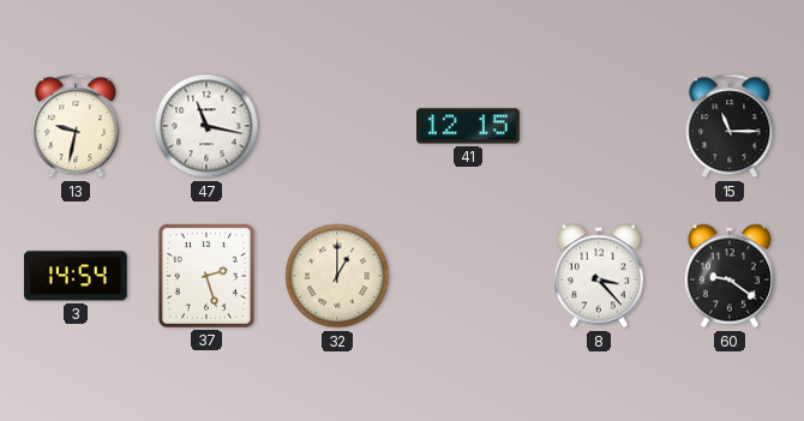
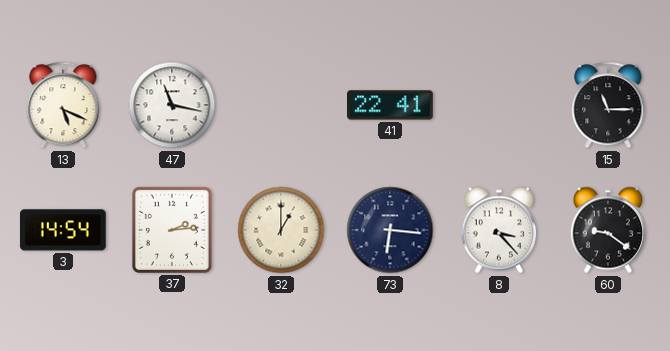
13: 9:32 -> 5:19
41: 12:15 -> 22:41
37: 2:27 -> 2:14
73: none -> 6:16
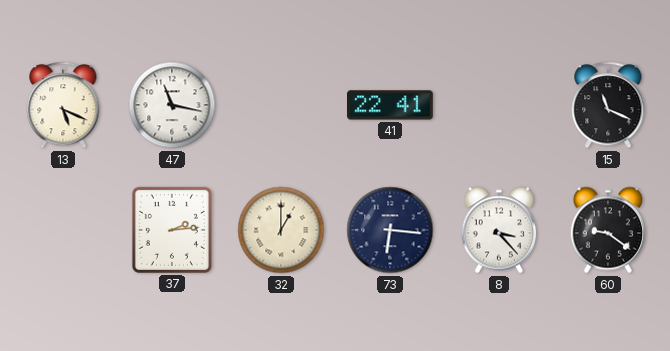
15: 11:15 -> 11:19
3: 14:54 -> none
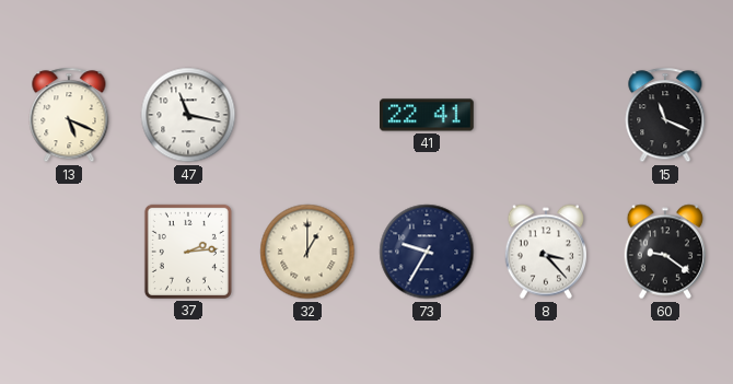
73: 6:16 -> 9:35
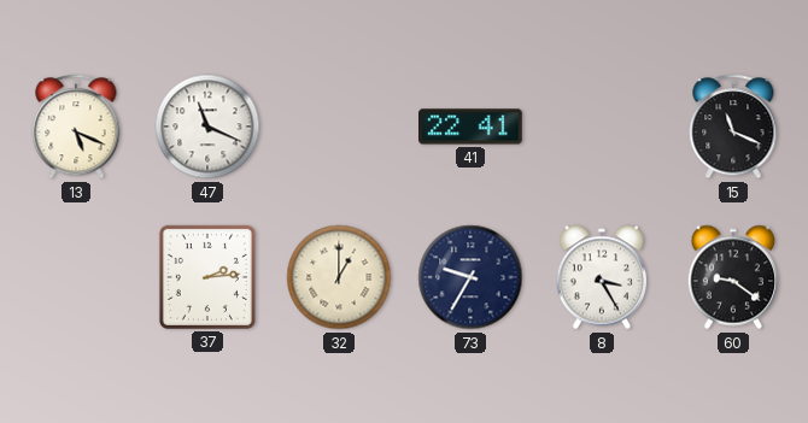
47: 11:17 -> 11:19
8: 3:23 -> 3:25
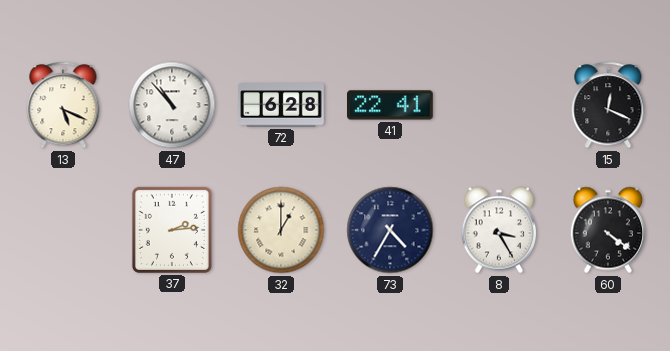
47: 11:19 -> 10:53
72: none -> 6:28
15: 11:19 -> 12:19
73: 9:35 -> 4:35
60: 9:21 -> 4:21
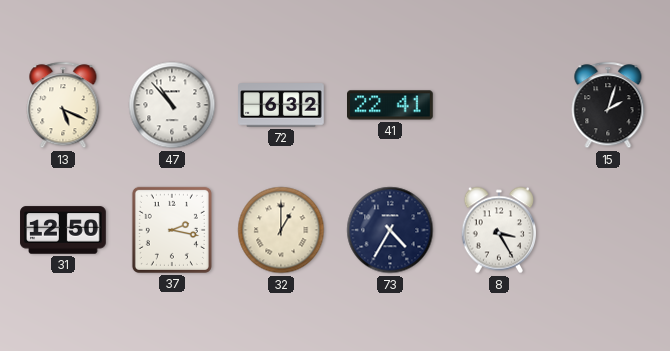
72: 6:28 -> 6:32
15: 12:19 -> 2:03
31: none -> 12:50
37: 2:14 -> 2:17
60: 4:21 -> none
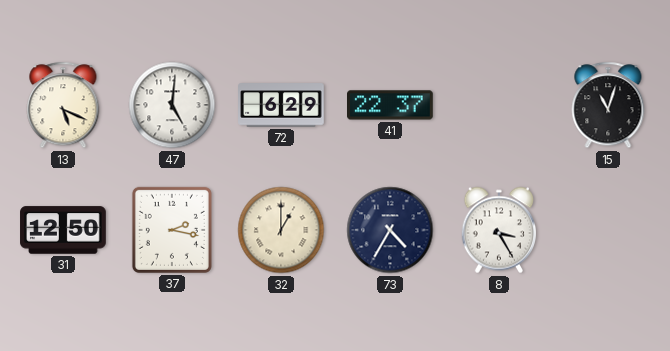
47: 10:53 -> 5:01
72: 6:32 -> 6:29
41: 22:41 -> 22:37
15: 2:03 -> 11:03
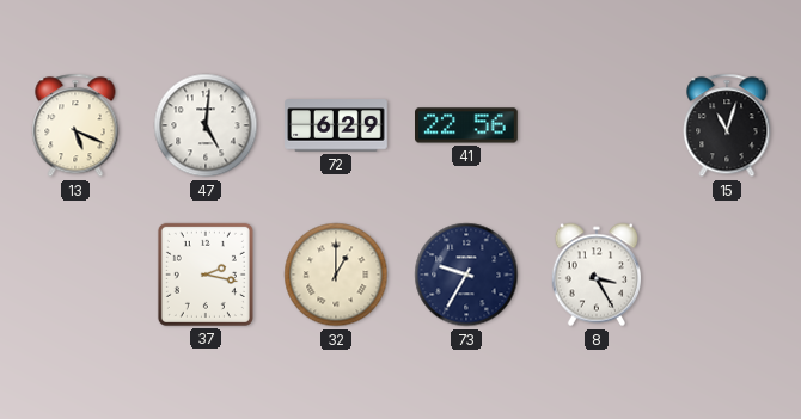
41: 22:37 -> 22:56
31: 12:50 -> none
73: 4:35 -> 9:35
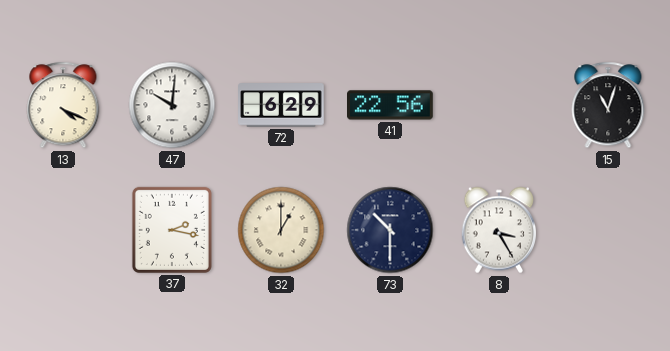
13: 5:19 -> 4:19
47: 5:01 -> 10:01
73: 9:35 -> 10:30
